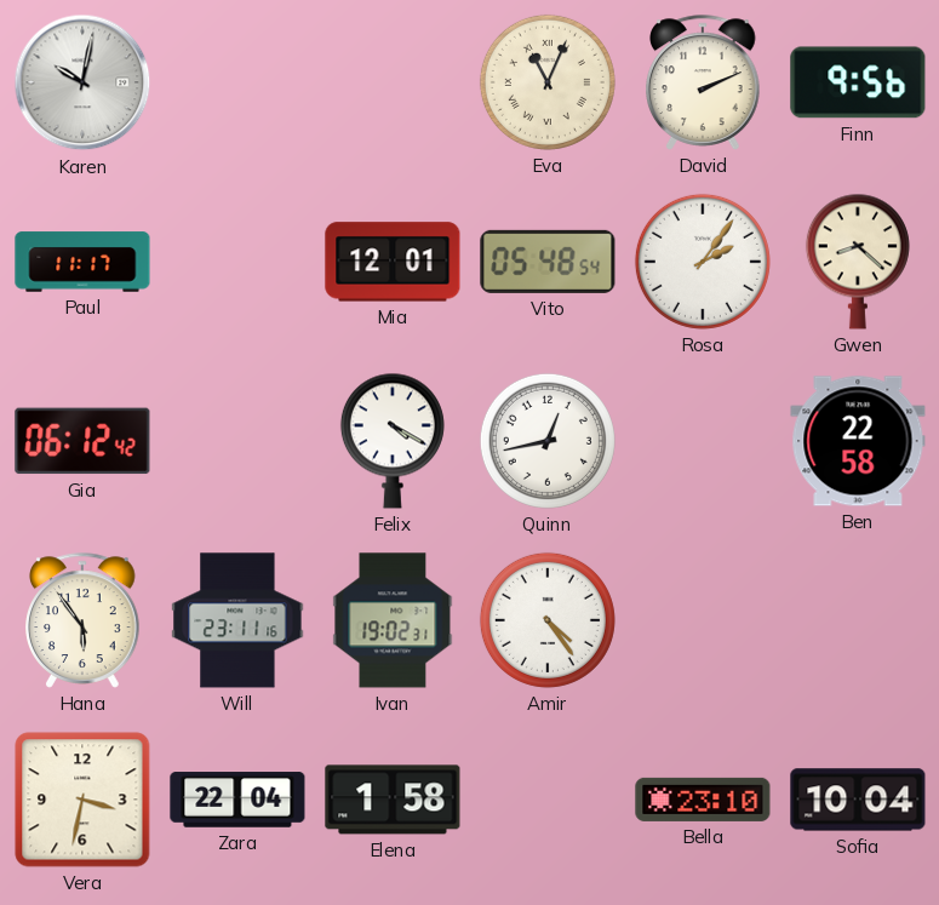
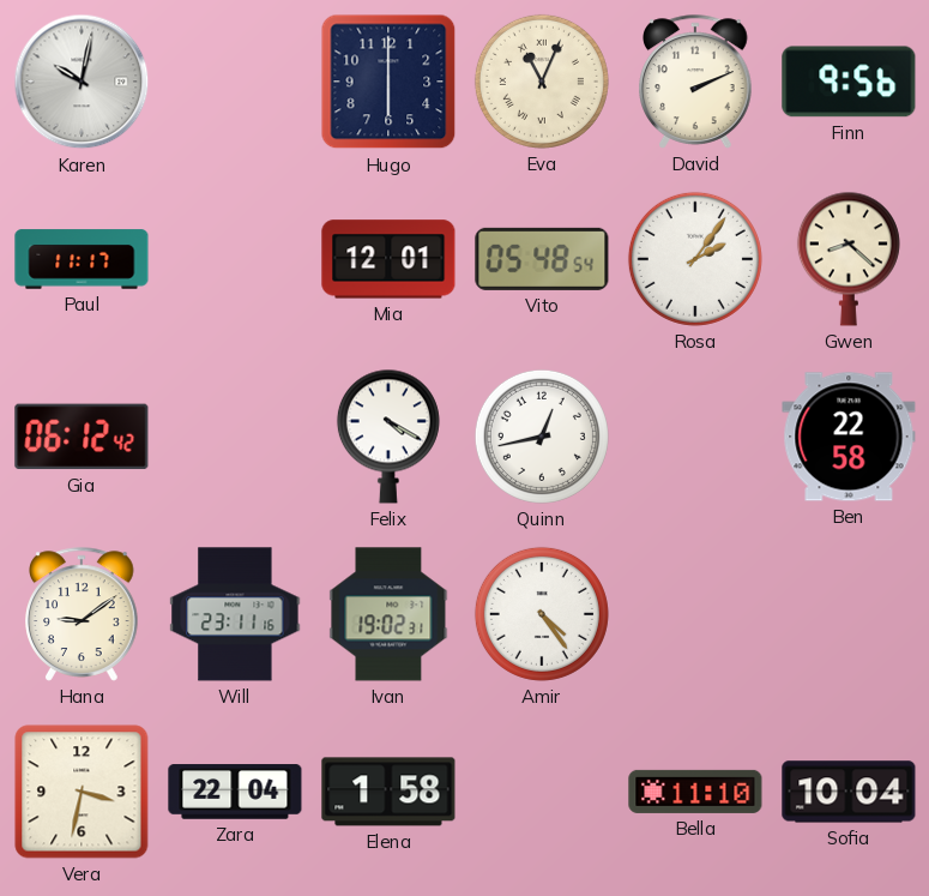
Hugo: none -> 6:00
Hana: 5:54 -> 9:09
Bella: 23:10 -> 11:10
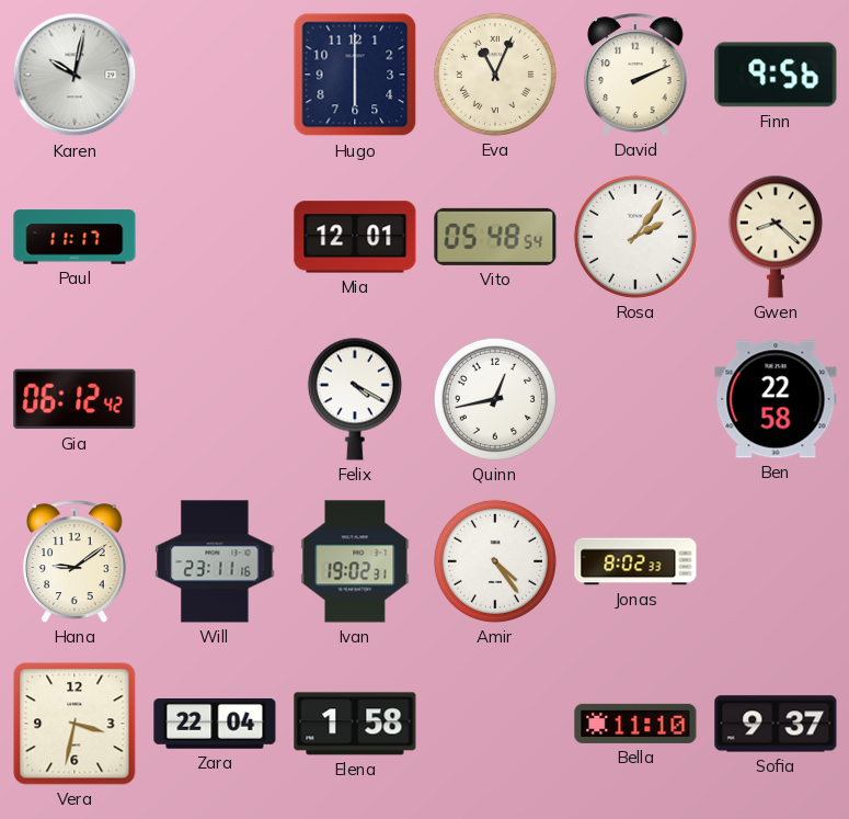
Jonas: none -> 8:02
Sofia: 10:04 -> 9:37
